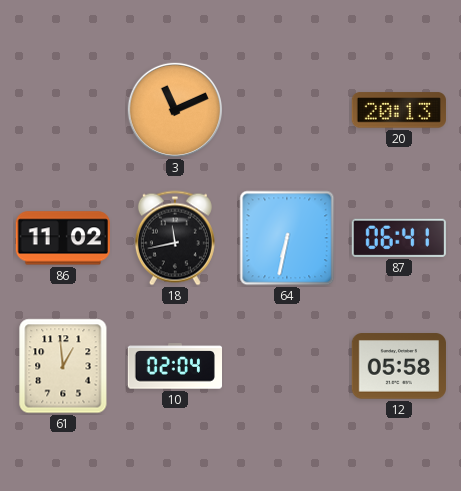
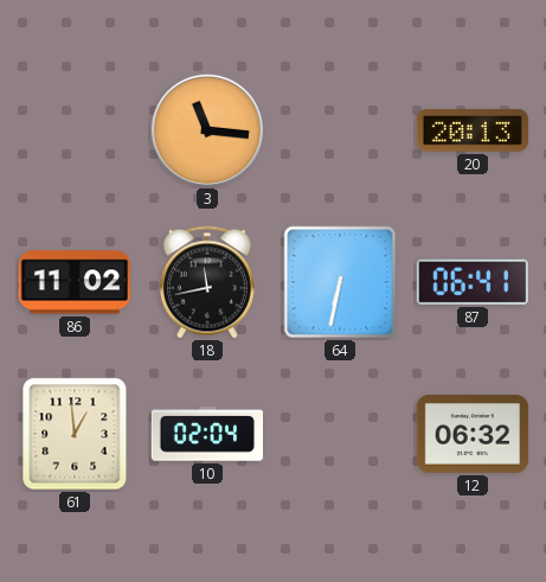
3: 11:11 -> 11:16
12: 05:58 -> 06:32
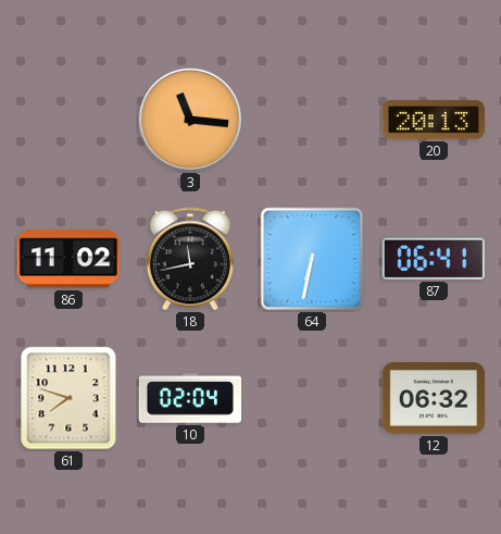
61: 12:59 -> 7:48
